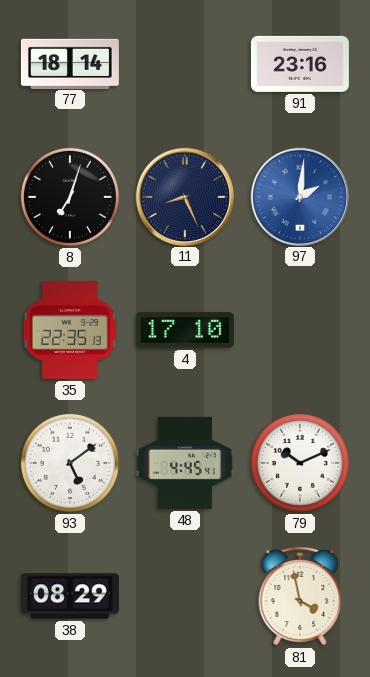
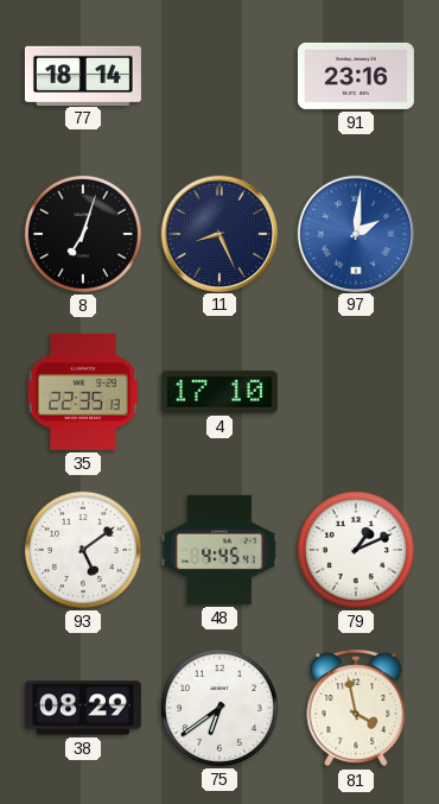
79: 10:11 -> 1:11
75: none -> 6:39
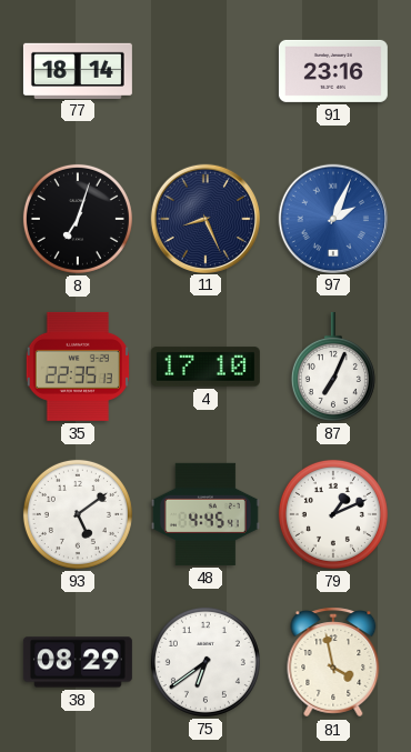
97: 2:01 -> 2:04
87: none -> 7:04
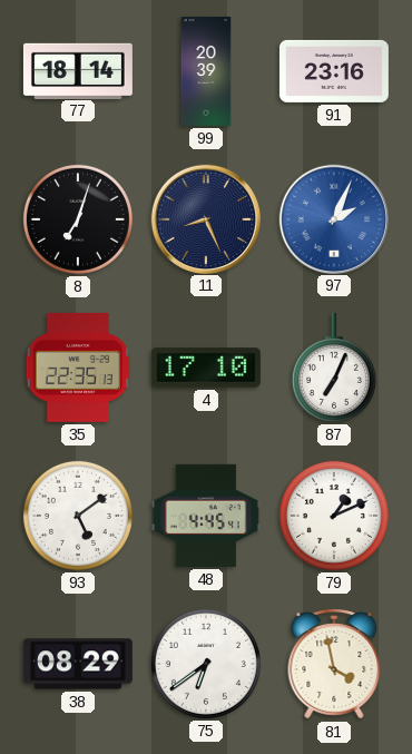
99: none -> 20:39
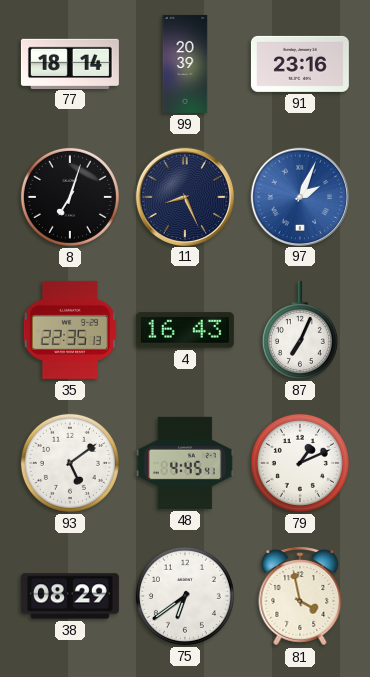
4: 17:10 -> 16:43
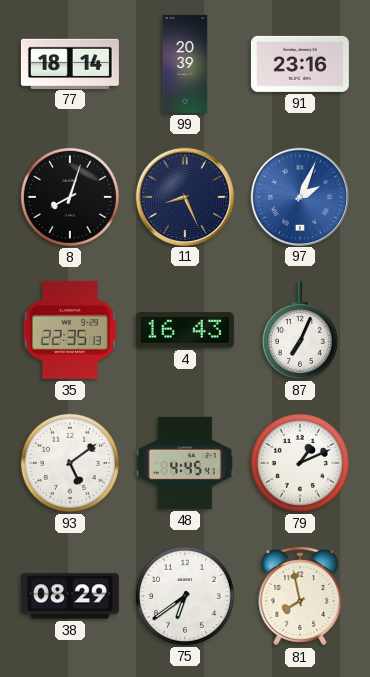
8: 7:03 -> 8:03
81: 3:58 -> 7:58
